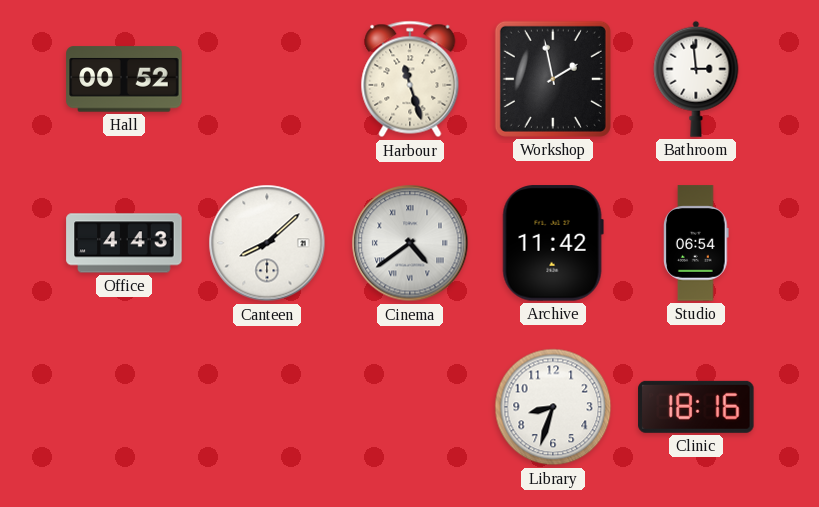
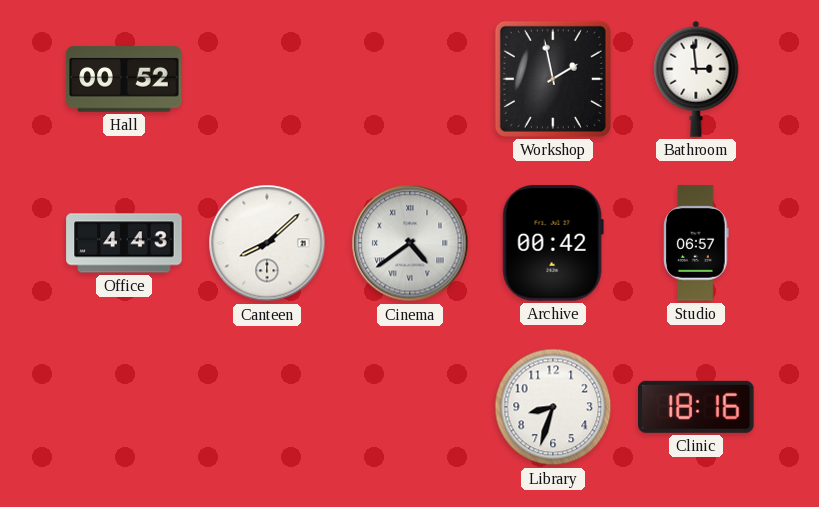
Harbour: 11:27 -> none
Archive: 11:42 -> 00:42
Studio: 06:54 -> 06:57
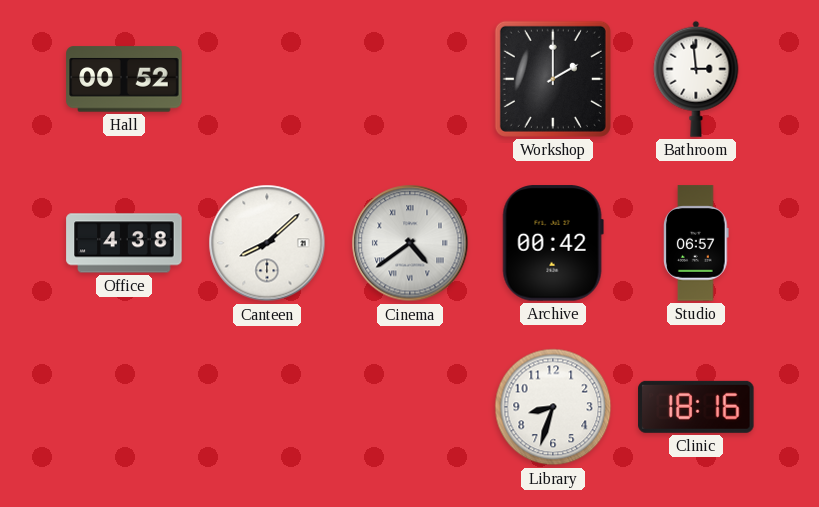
Workshop: 1:58 -> 2:00
Office: 4:43 -> 4:38
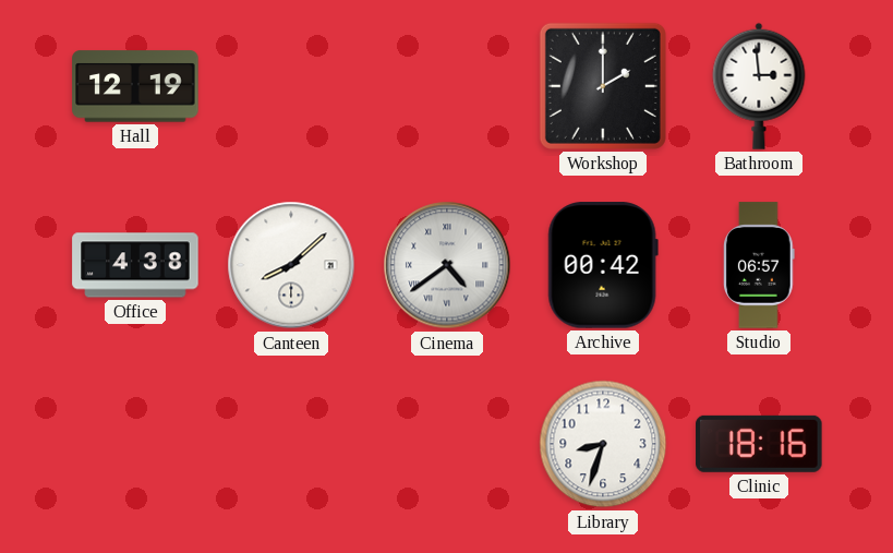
Hall: 00:52 -> 12:19
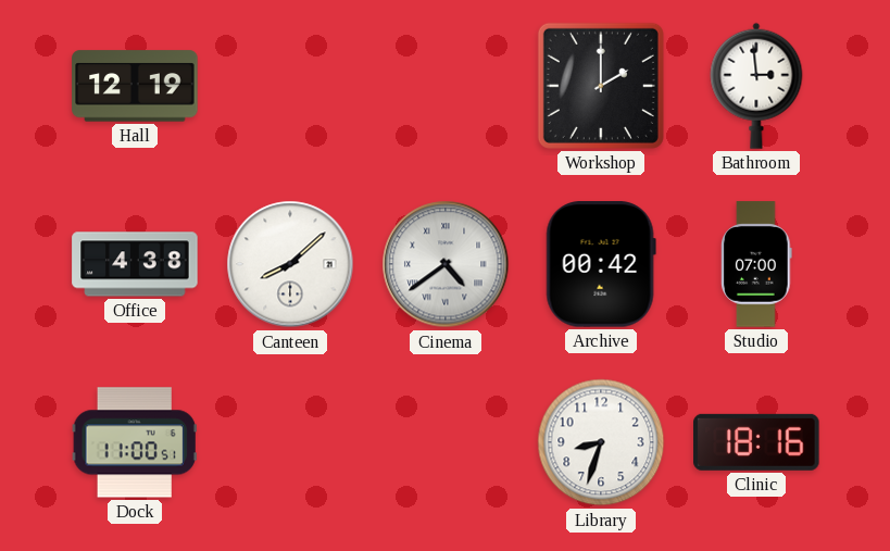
Studio: 06:57 -> 07:00
Dock: none -> 11:00
